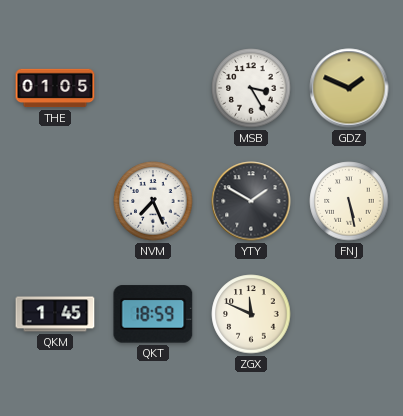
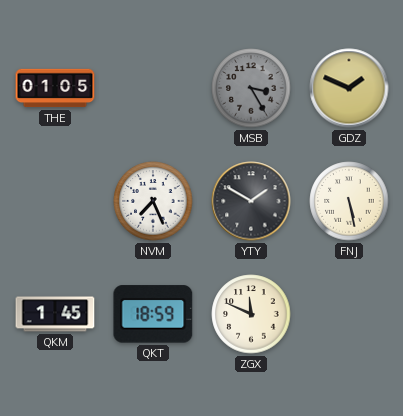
MSB dial: white -> grey
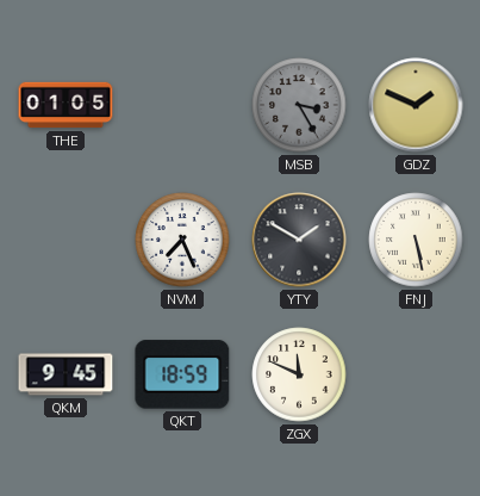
QKM: 1:45 -> 9:45
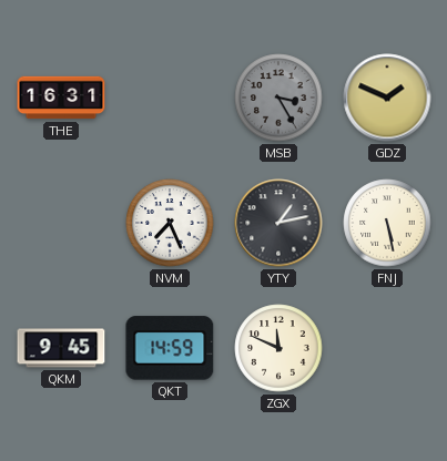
THE: 01:05 -> 16:31
YTY: 1:50 -> 1:13
QKT: 18:59 -> 14:59
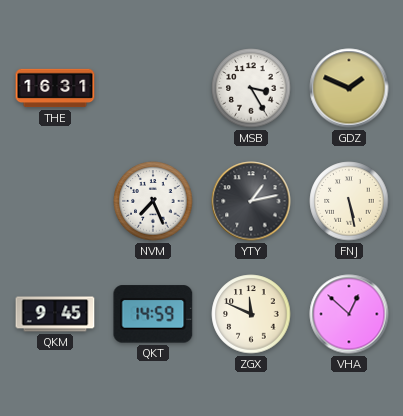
MSB dial: grey -> white
VHA: none -> 12:52
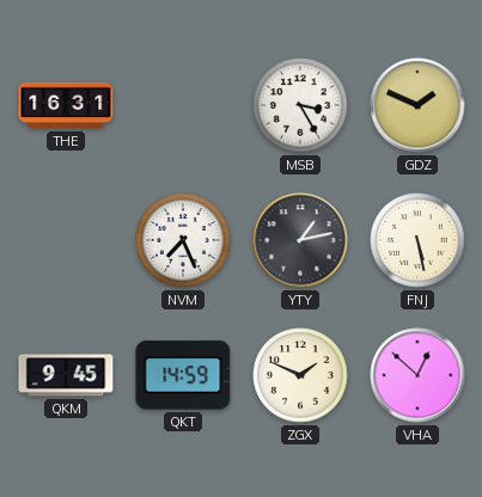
ZGX: 11:49 -> 1:49
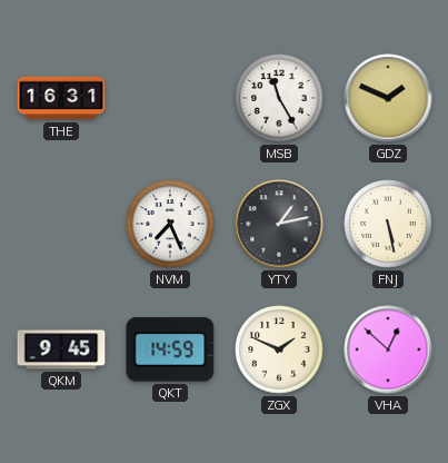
MSB: 3:25 -> 11:25
